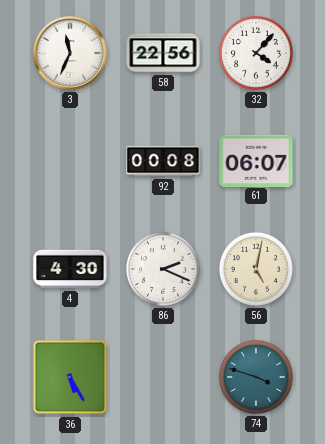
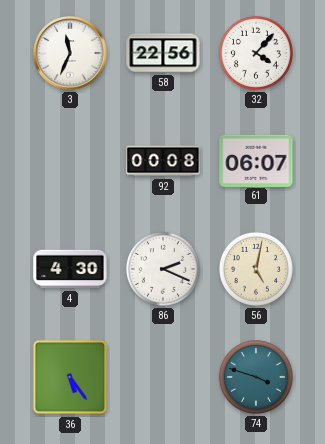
36: 5:25 -> 5:24
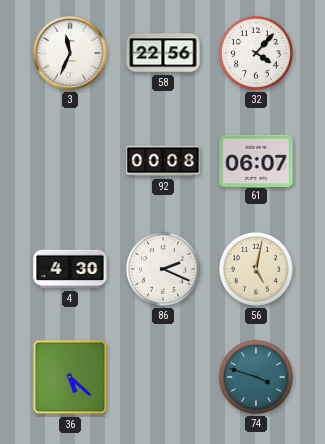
36: 5:24 -> 5:22
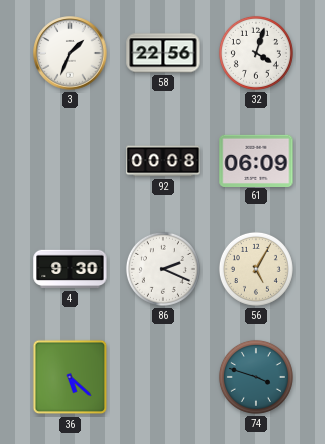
3: 11:34 -> 1:34
32: 4:07 -> 4:03
61: 06:07 -> 06:09
4: 4:30 -> 9:30
56: 5:02 -> 5:05
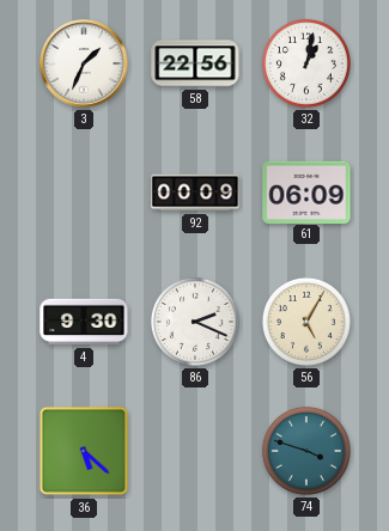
32: 4:03 -> 1:02
92: 00:08 -> 00:09
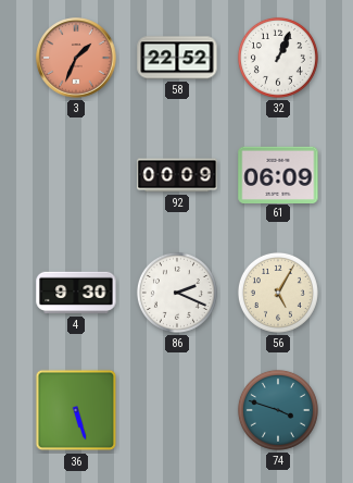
3 dial: white -> salmon
58: 22:56 -> 22:52
32: 1:02 -> 1:04
36: 5:22 -> 5:27
